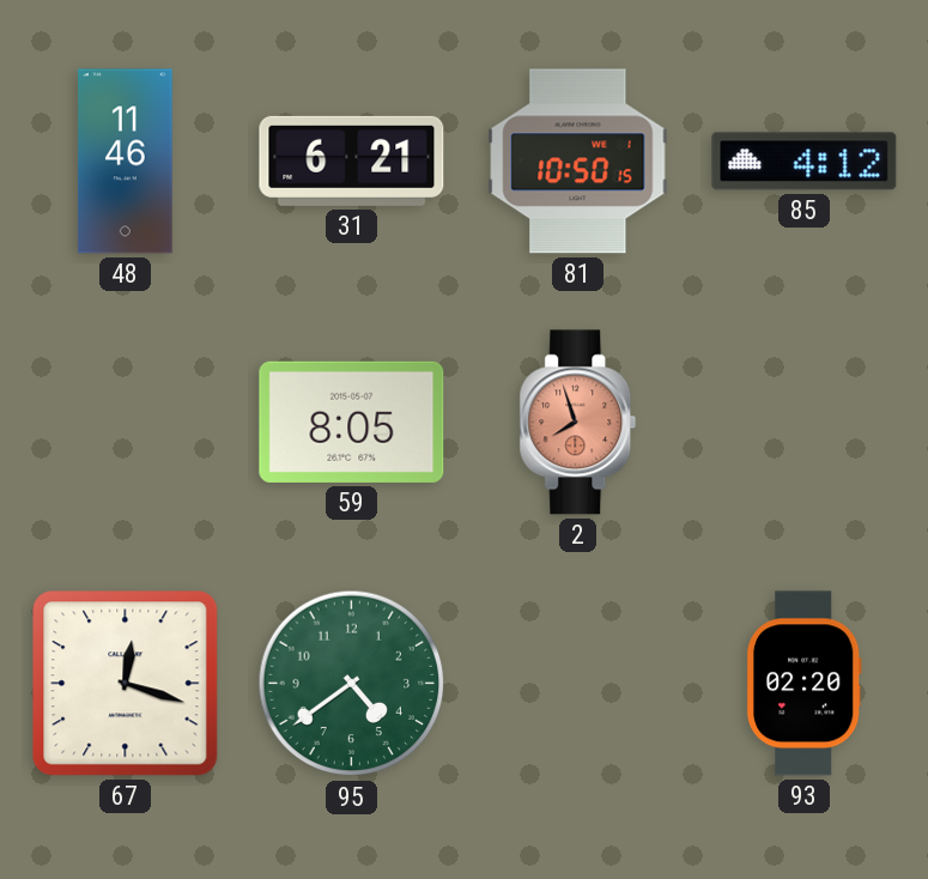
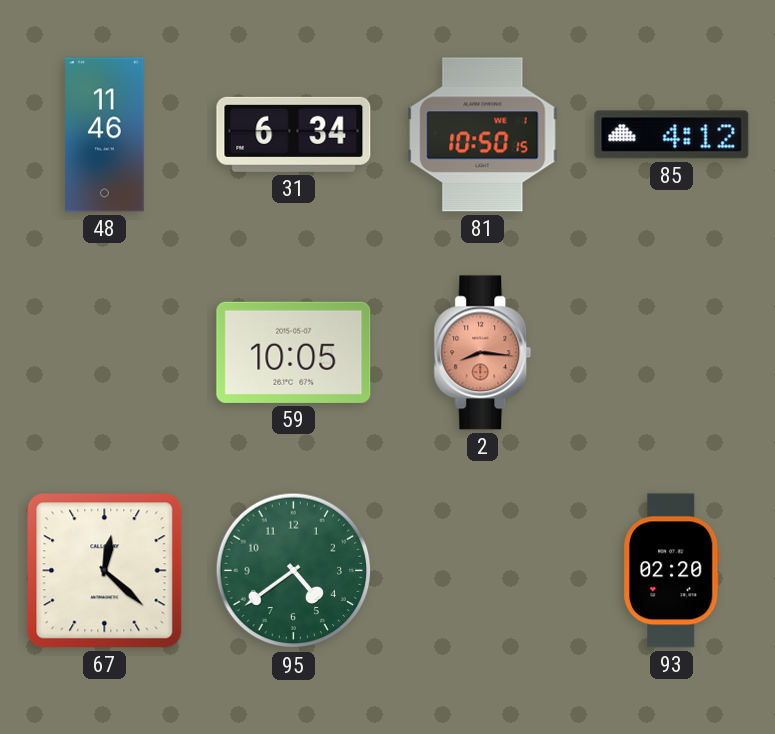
31: 6:21 -> 6:34
59: 8:05 -> 10:05
2: 7:57 -> 8:16
67: 12:18 -> 12:22
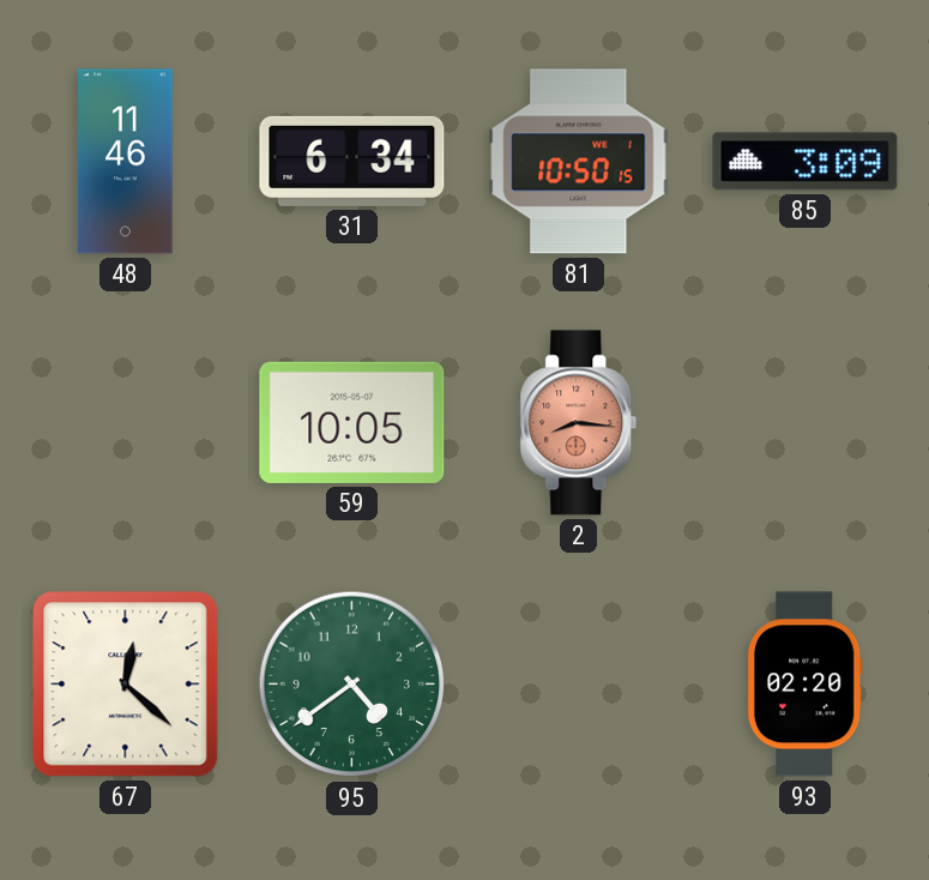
85: 4:12 -> 3:09
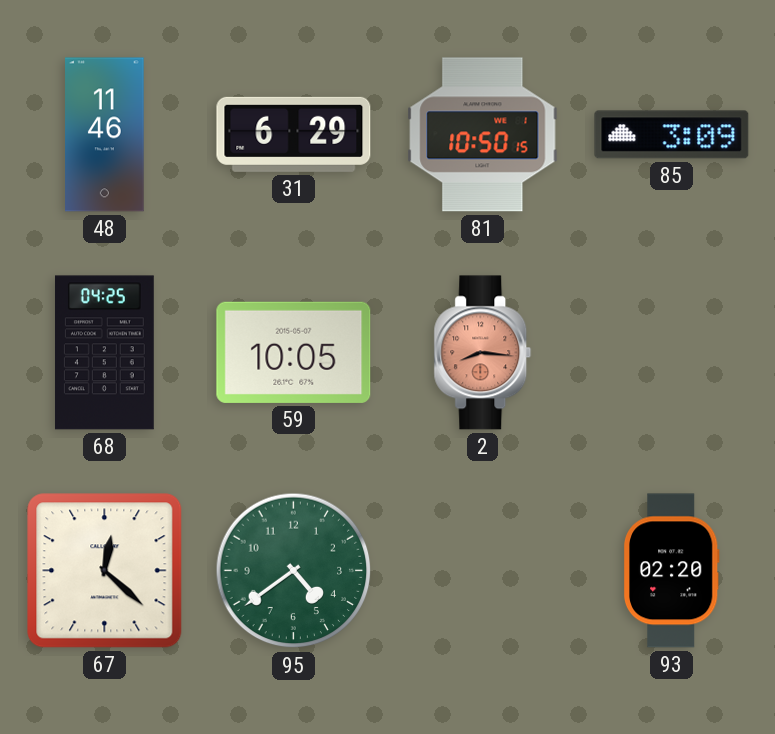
31: 6:34 -> 6:29
68: none -> 04:25
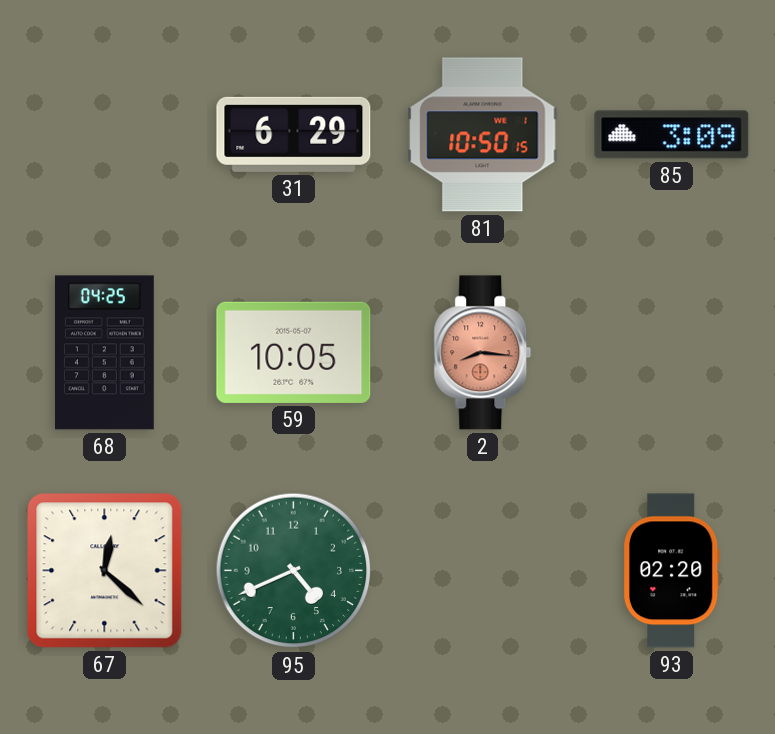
48: 11:46 -> none
95: 4:39 -> 4:41
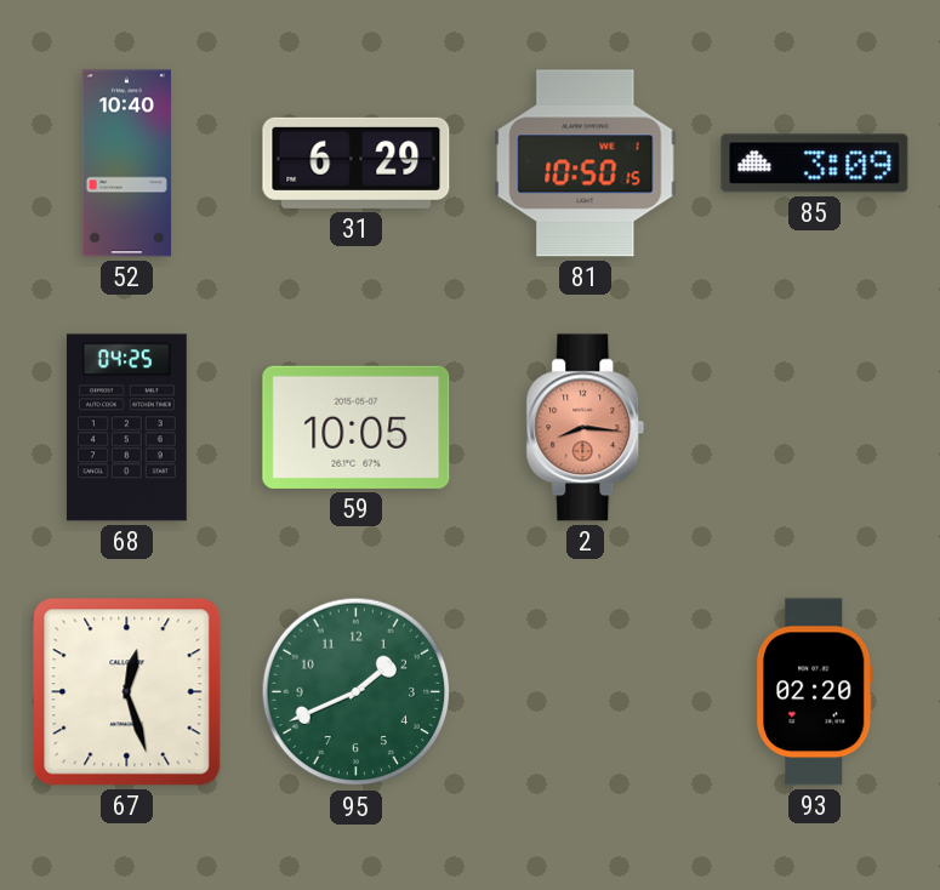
52: none -> 10:40
67: 12:22 -> 12:27
95: 4:41 -> 1:41
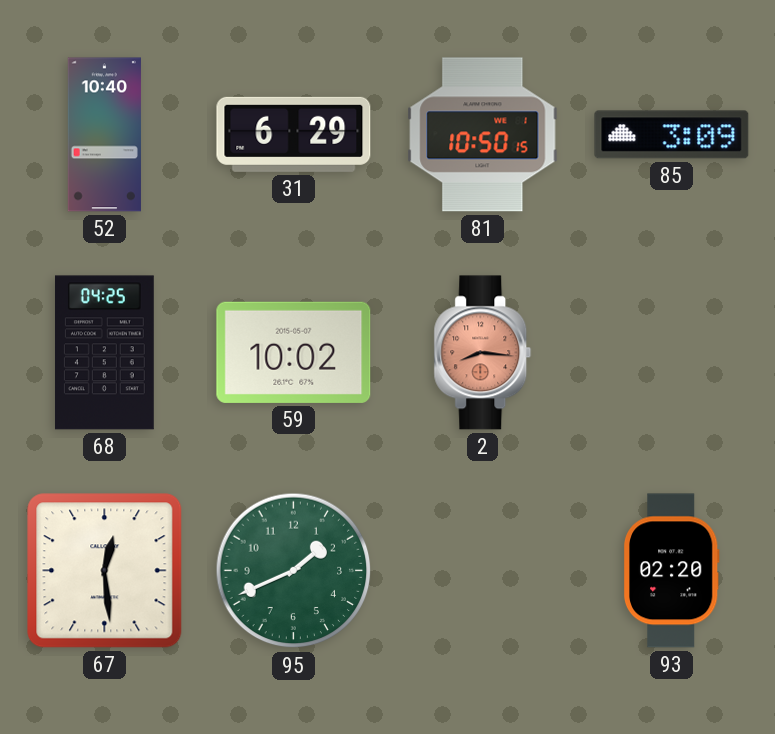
59: 10:05 -> 10:02
67: 12:27 -> 12:29
